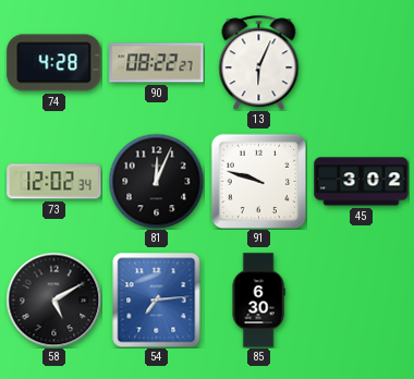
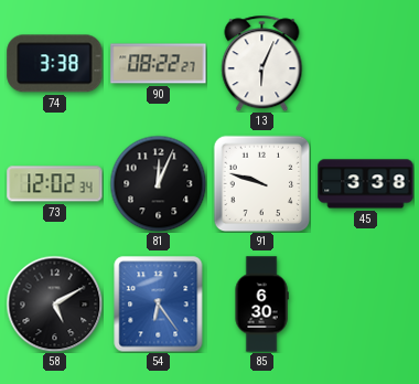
74: 4:28 -> 3:38
45: 3:02 -> 3:38
54: 7:14 -> 6:24
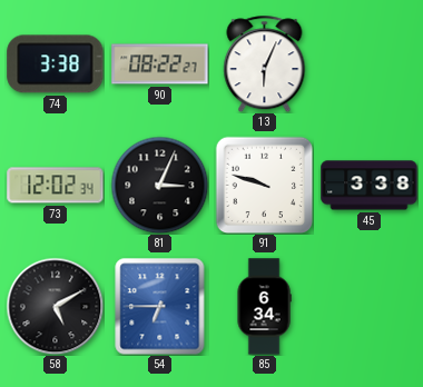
81: 12:04 -> 3:04
54: 6:24 -> 6:45
85: 6:30 -> 6:34
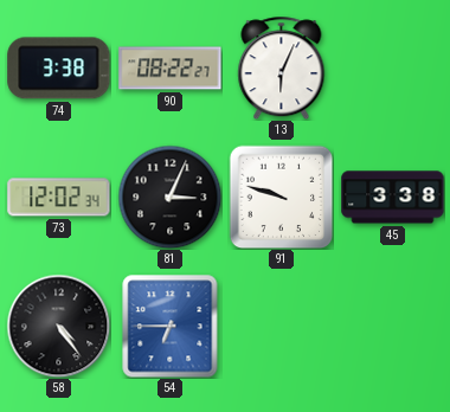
58: 5:10 -> 4:24
85: 6:34 -> none
